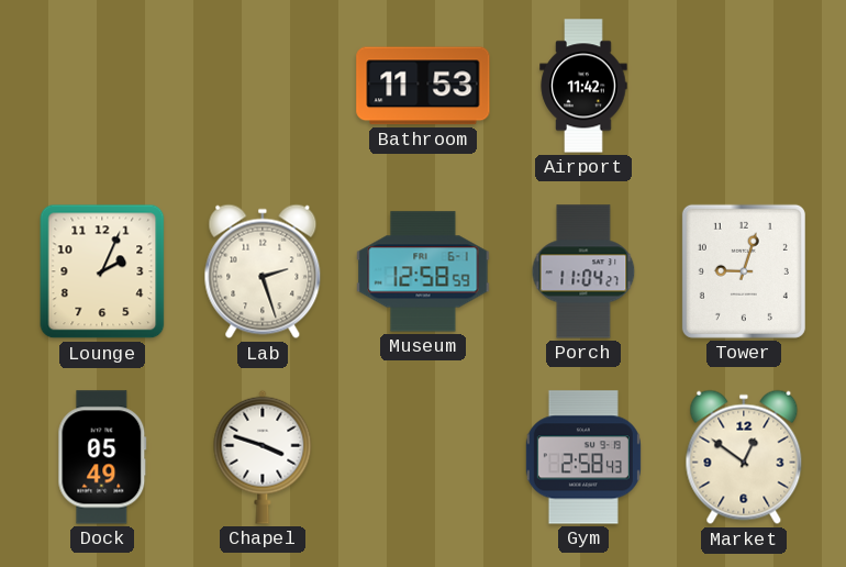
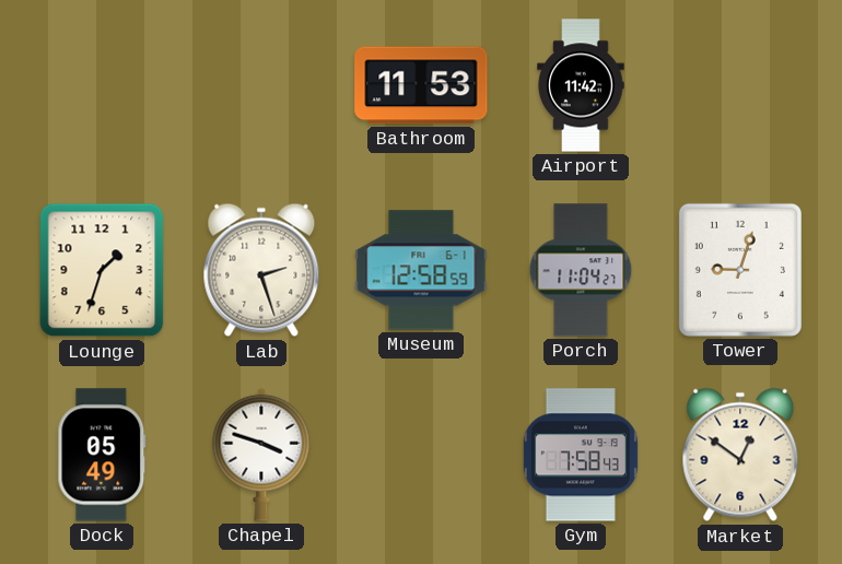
Lounge: 2:04 -> 1:33
Gym: 2:58 -> 7:58
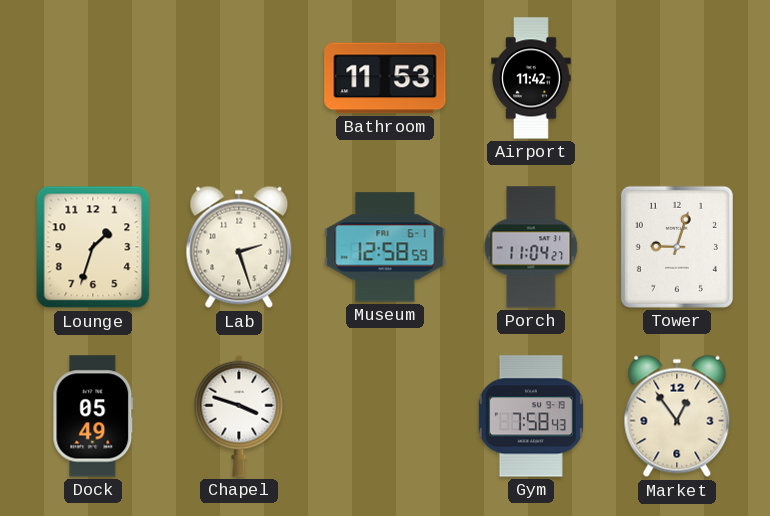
Market: 12:51 -> 12:54
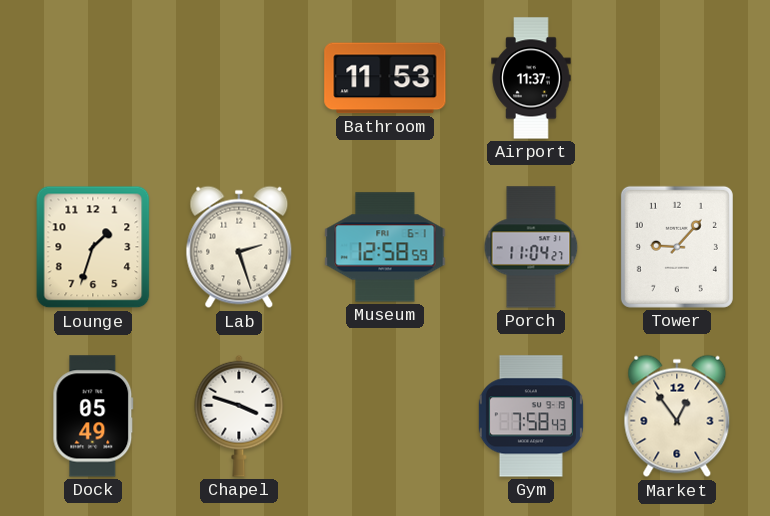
Airport: 11:42 -> 11:37
Tower: 9:03 -> 9:07
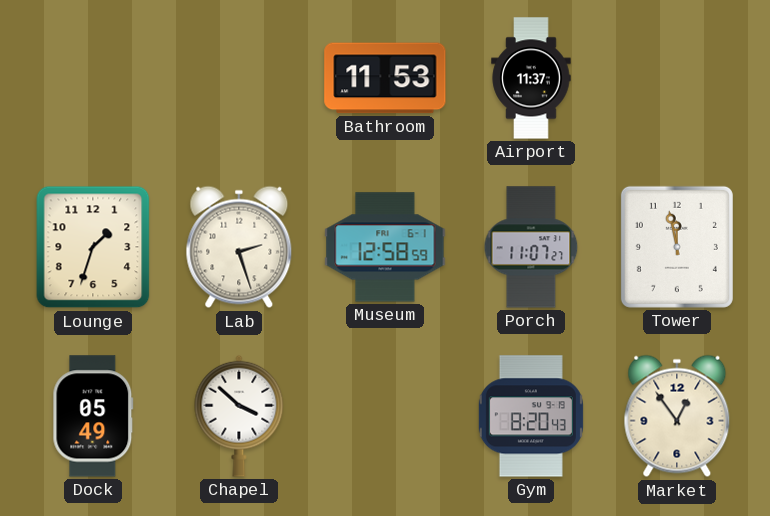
Porch: 11:04 -> 11:07
Tower: 9:07 -> 11:58
Chapel: 3:48 -> 3:52
Gym: 7:58 -> 8:20
